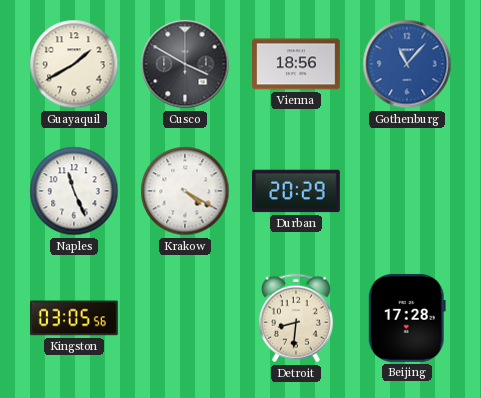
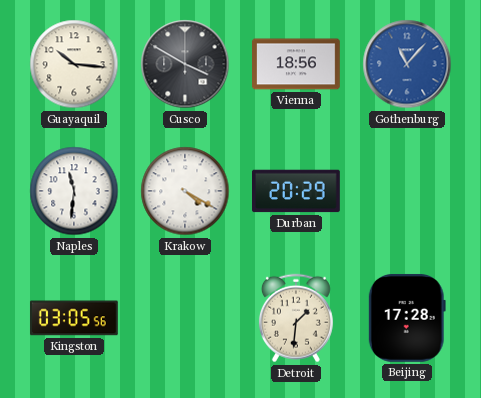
Guayaquil: 1:40 -> 10:16
Naples: 11:26 -> 11:31
Detroit: 8:31 -> 1:31
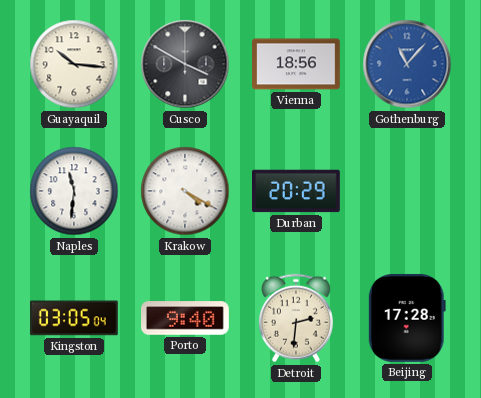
Kingston: 03:05:56 -> 03:05:04
Porto: none -> 9:40
Detroit: 1:31 -> 2:31
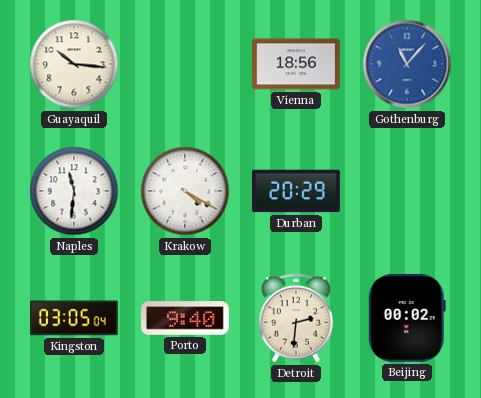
Cusco: 3:50 -> none
Beijing: 17:28 -> 00:02
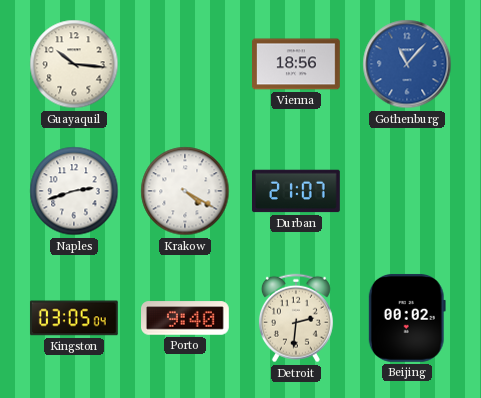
Naples: 11:31 -> 2:42
Durban: 20:29 -> 21:07
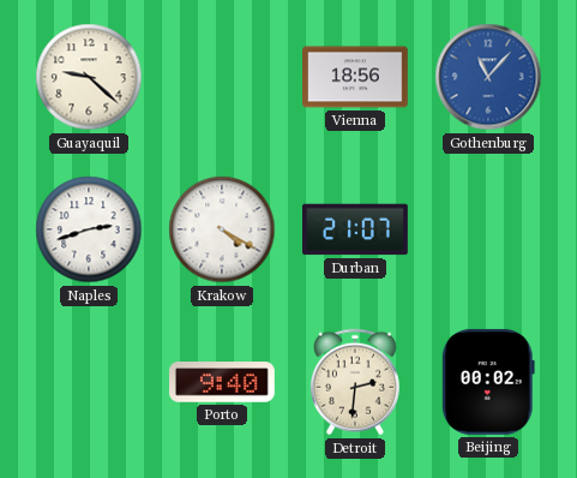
Guayaquil: 10:16 -> 9:22
Kingston: 03:05 -> none
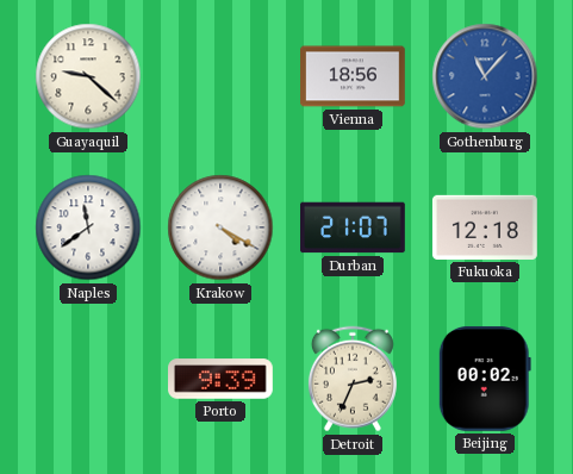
Naples: 2:42 -> 11:39
Fukuoka: none -> 12:18
Porto: 9:40 -> 9:39
Detroit: 2:31 -> 2:34
